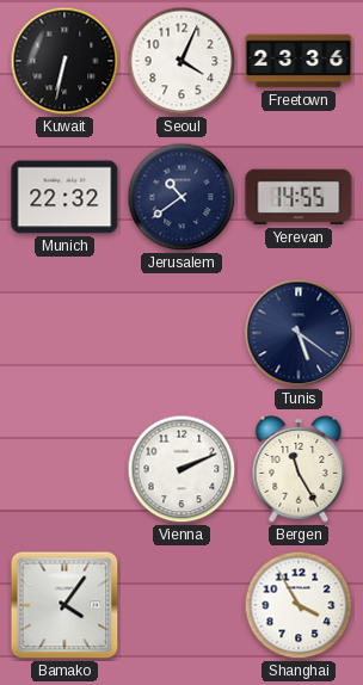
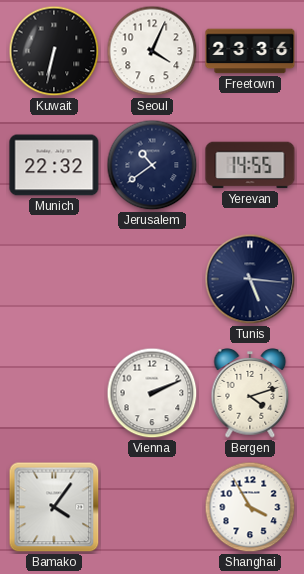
Tunis: 5:21 -> 5:16
Bergen: 11:25 -> 4:12
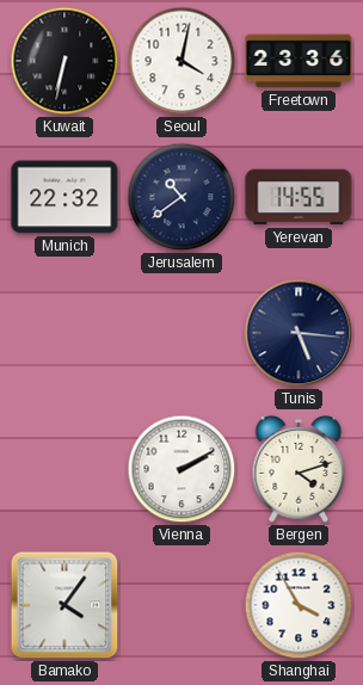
Seoul: 4:04 -> 4:02
Vienna: 2:11 -> 2:10
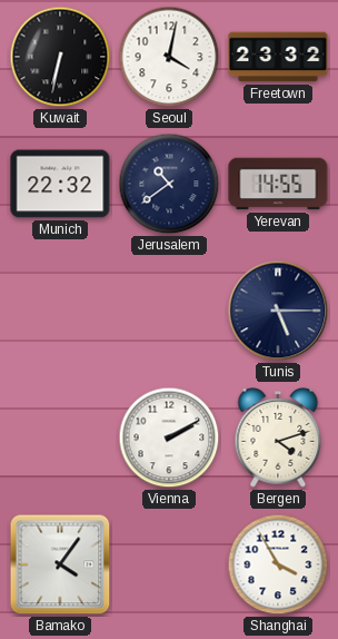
Freetown: 23:36 -> 23:32
Tunis: 5:16 -> 5:15
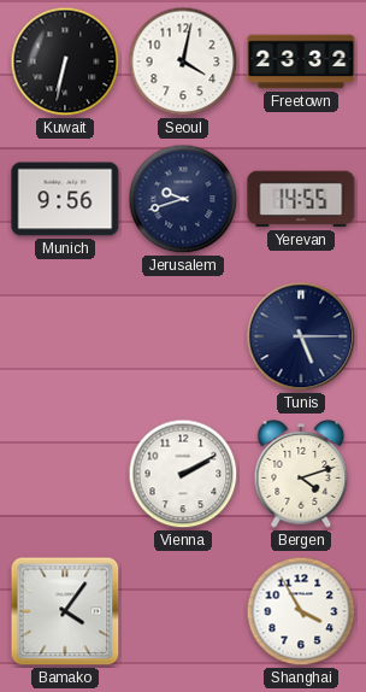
Munich: 22:32 -> 9:56
Jerusalem: 10:39 -> 9:42
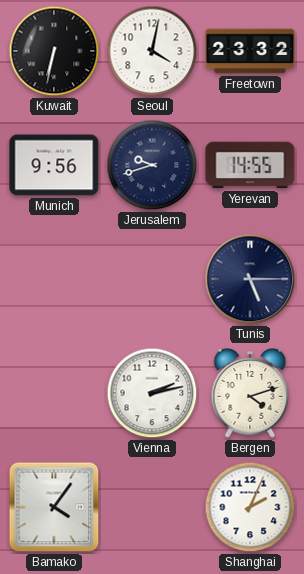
Vienna: 2:10 -> 2:13
Shanghai: 3:55 -> 2:04
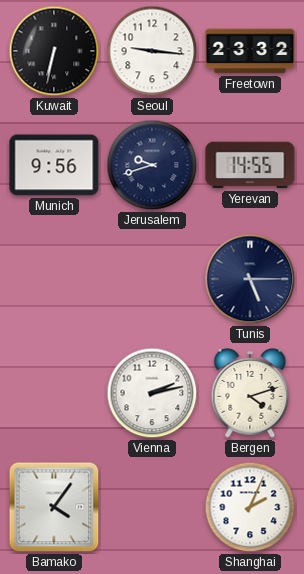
Seoul: 4:02 -> 9:16
